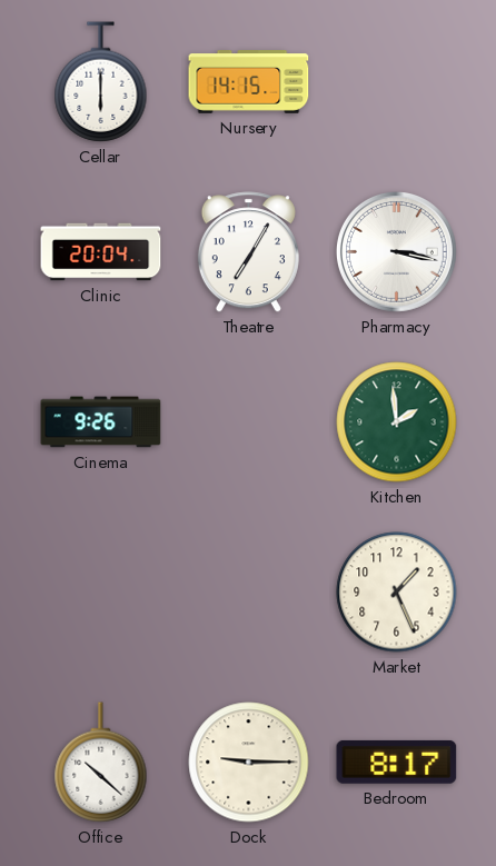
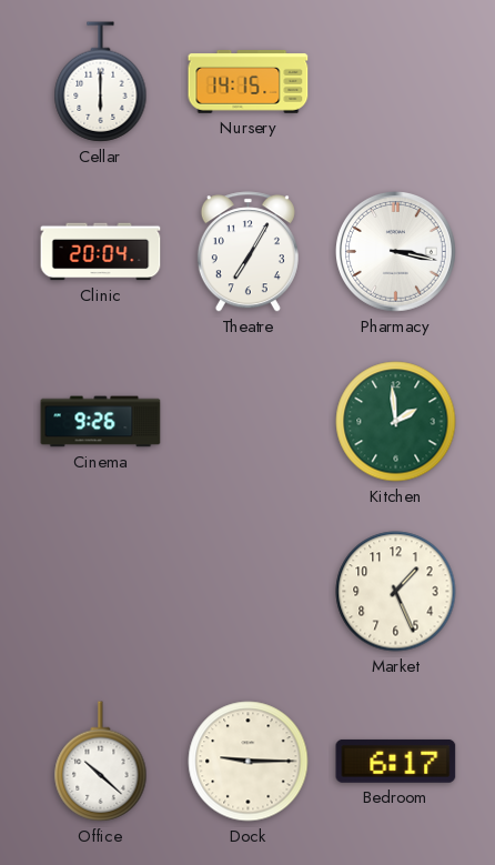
Bedroom: 8:17 -> 6:17
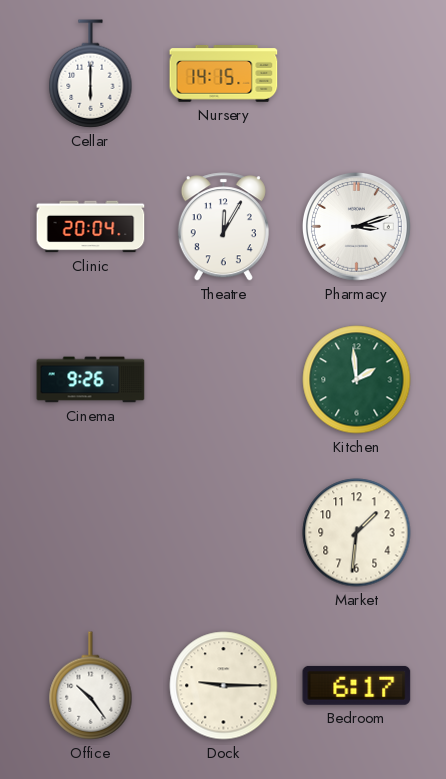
Theatre: 7:05 -> 12:05
Pharmacy: 3:17 -> 3:12
Market: 1:26 -> 1:31
Office: 10:22 -> 10:24
